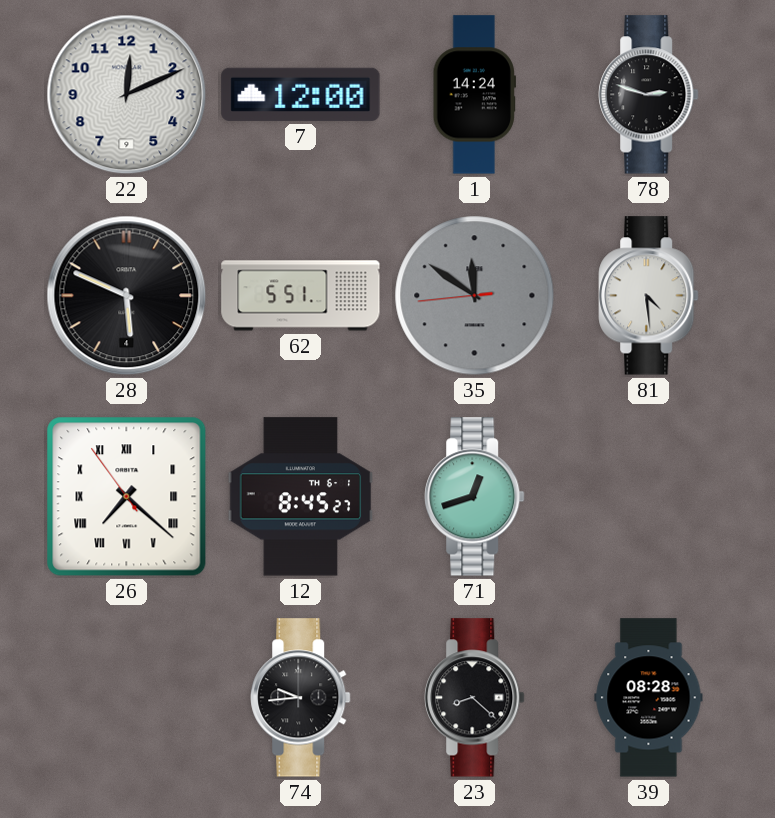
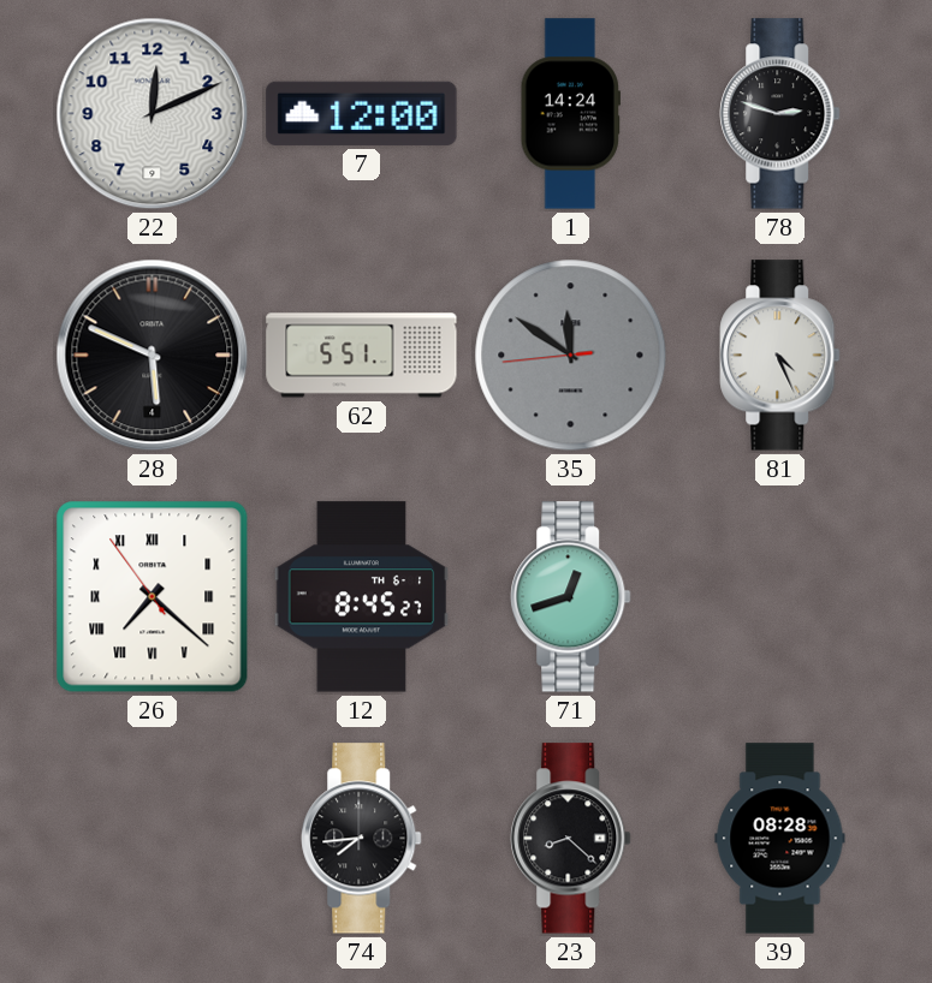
81: 4:29 -> 4:26
74: 9:44 -> 7:44
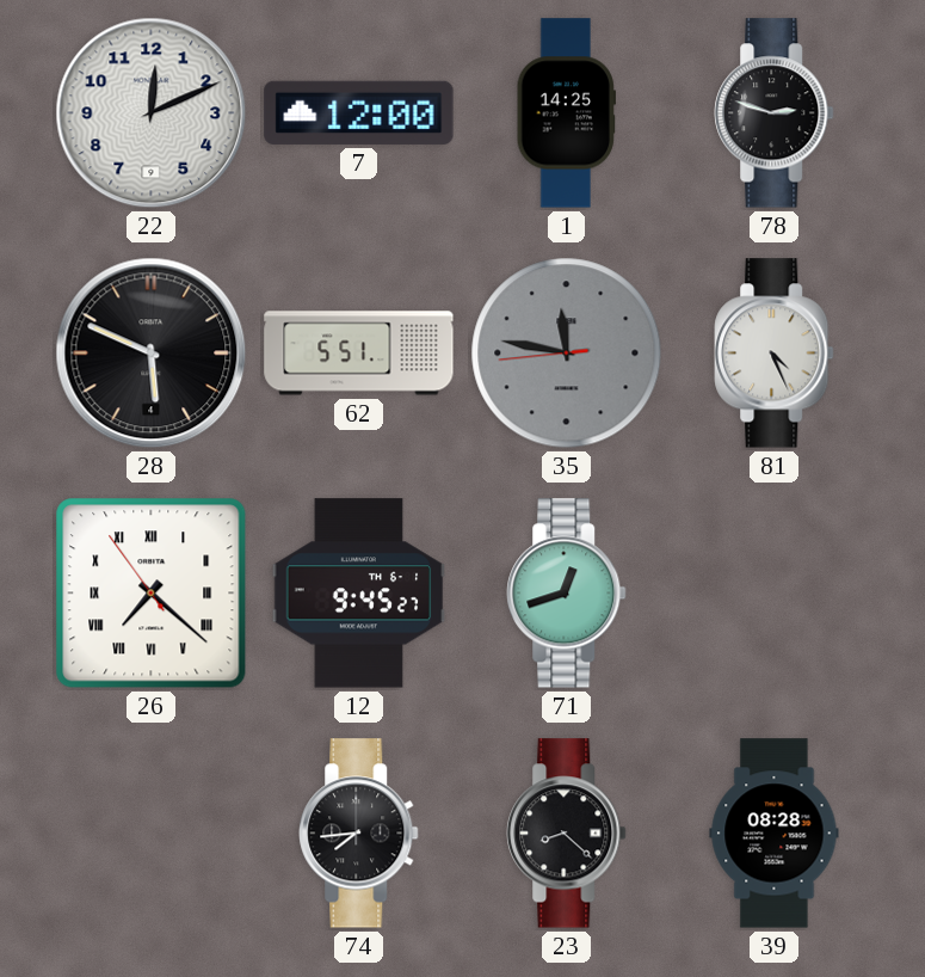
1: 14:24 -> 14:25
35: 11:50 -> 11:46
12: 8:45 -> 9:45
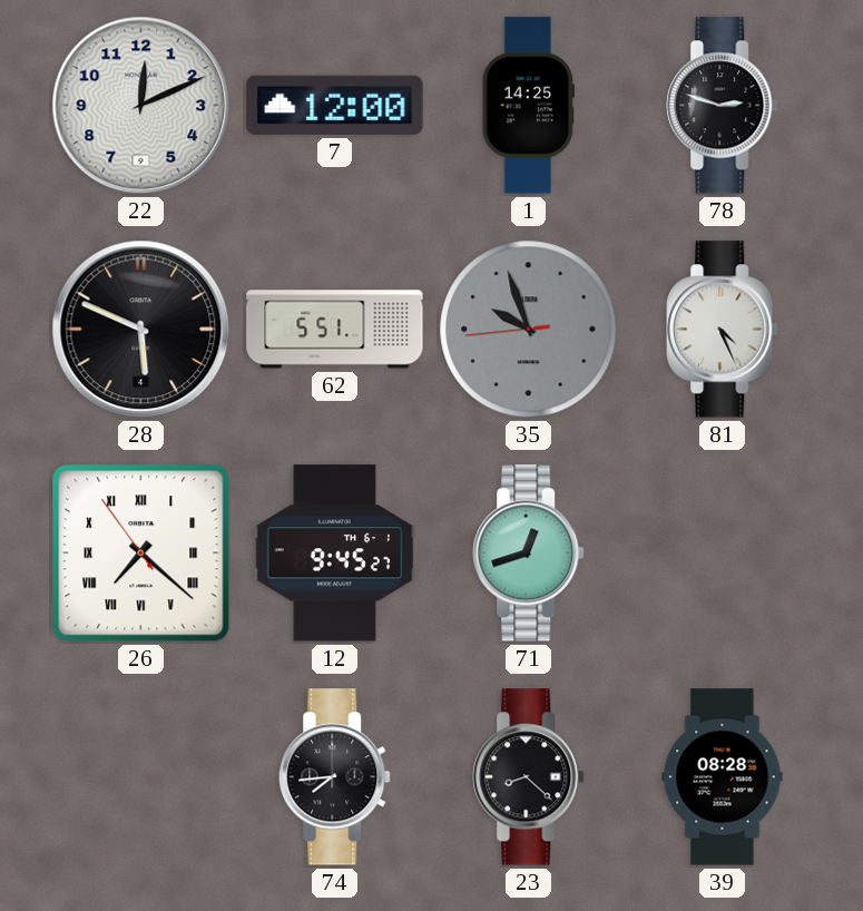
35: 11:46 -> 9:56
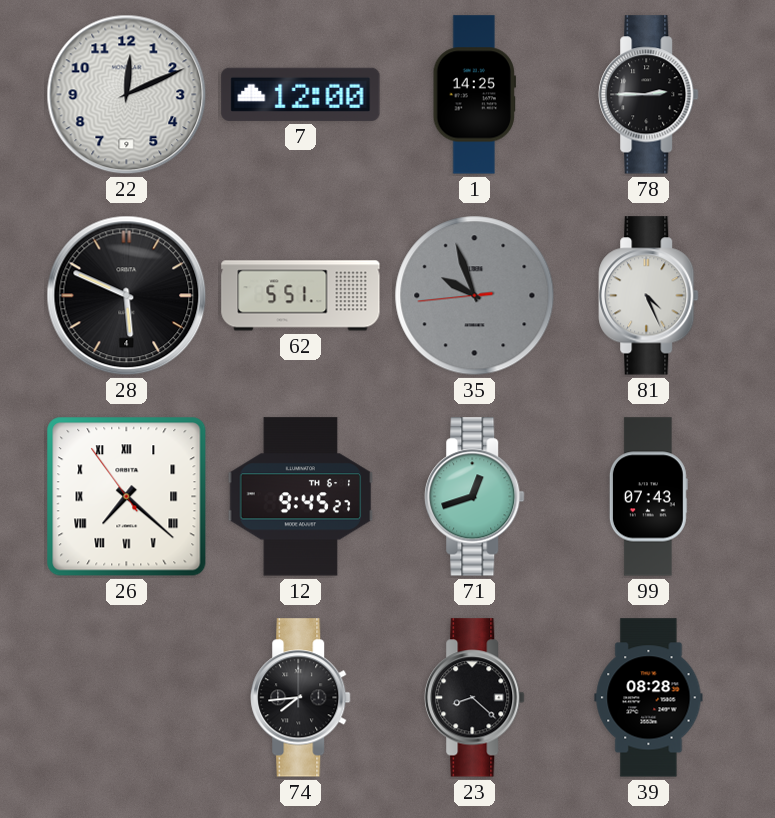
78: 2:48 -> 2:45
99: none -> 07:43
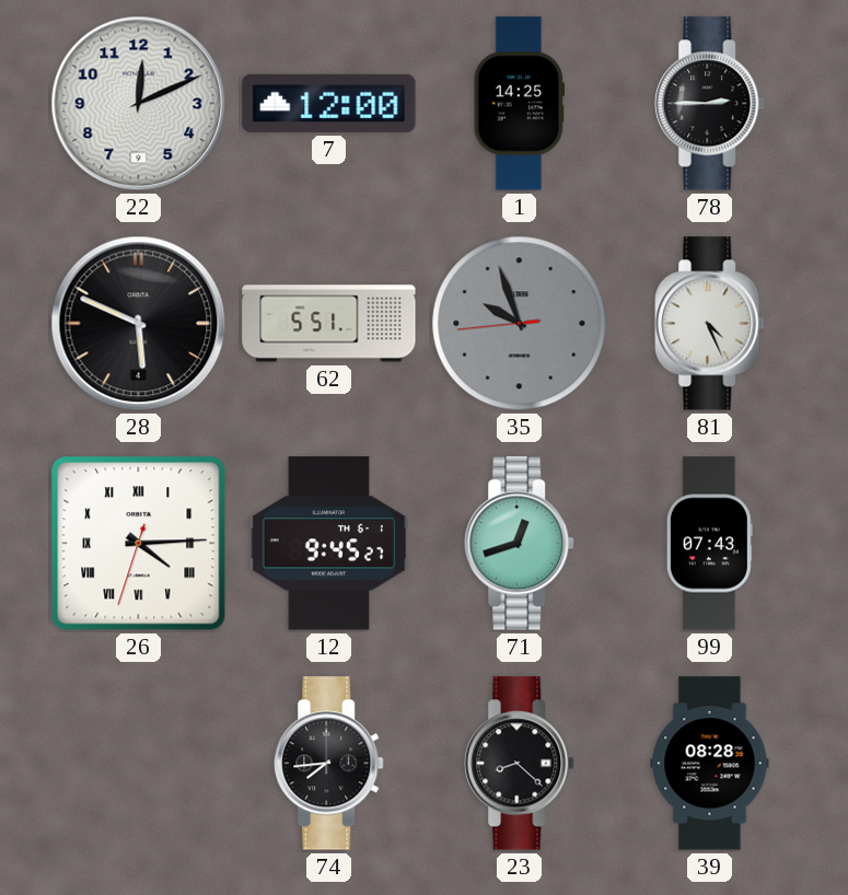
26: 7:21 -> 4:14
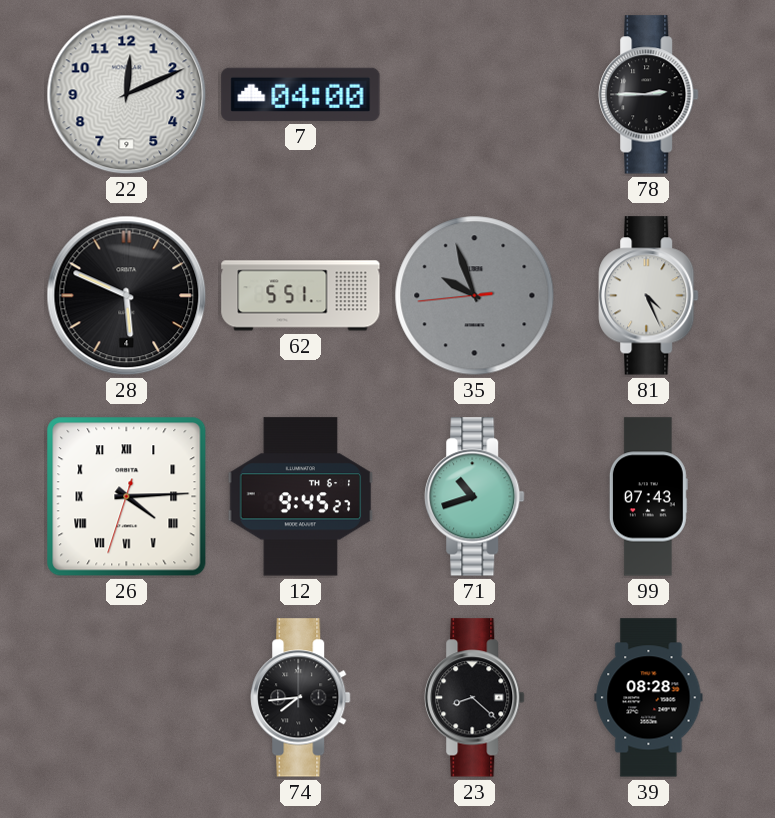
7: 12:00 -> 04:00
1: 14:25 -> none
71: 12:42 -> 10:42
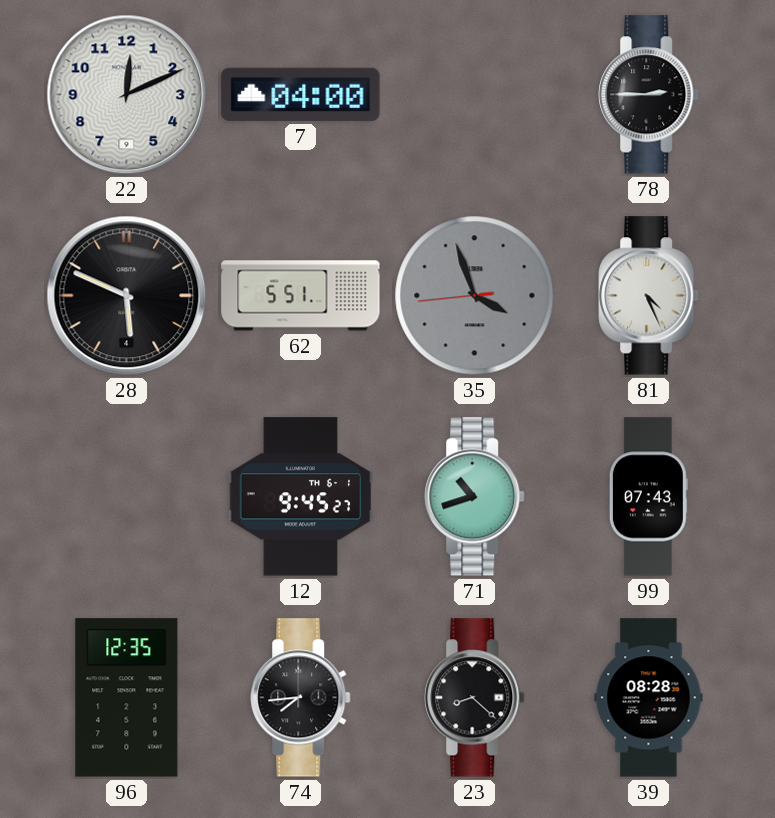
35: 9:56 -> 3:56
26: 4:14 -> none
96: none -> 12:35
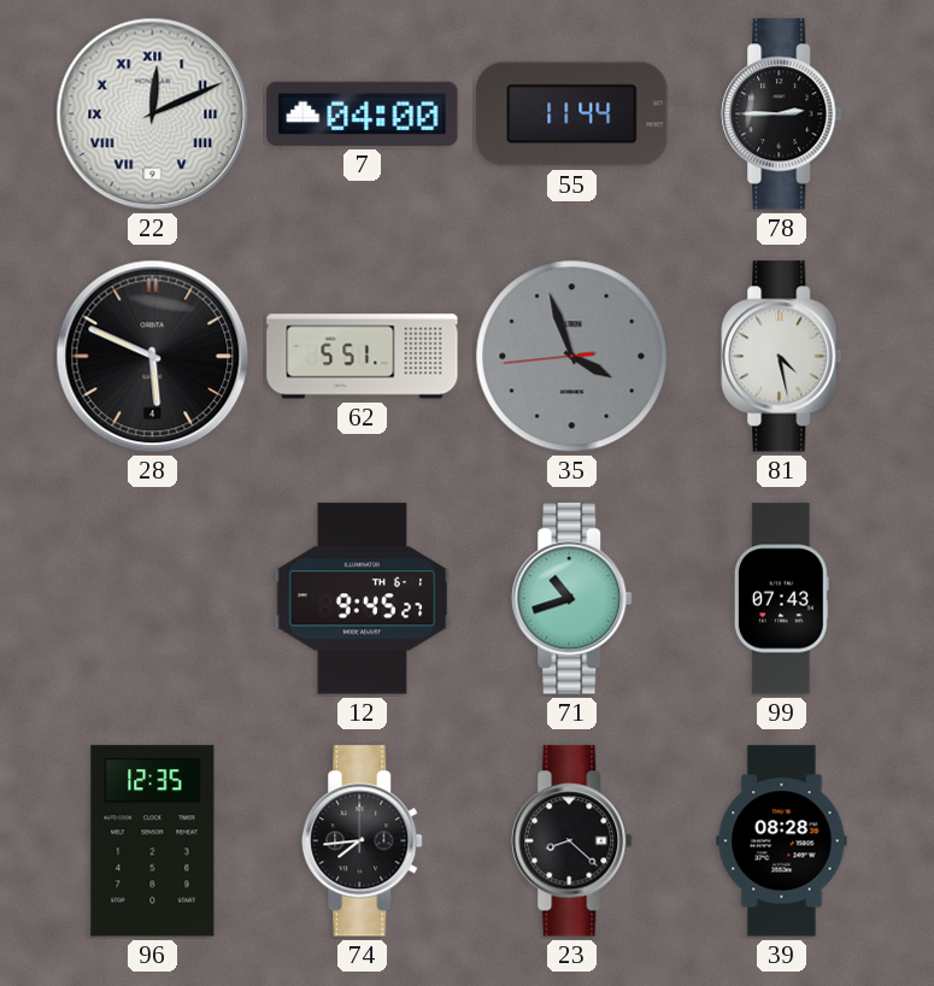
22 numerals: Arabic -> Roman
55: none -> 11:44
81: 4:26 -> 4:28
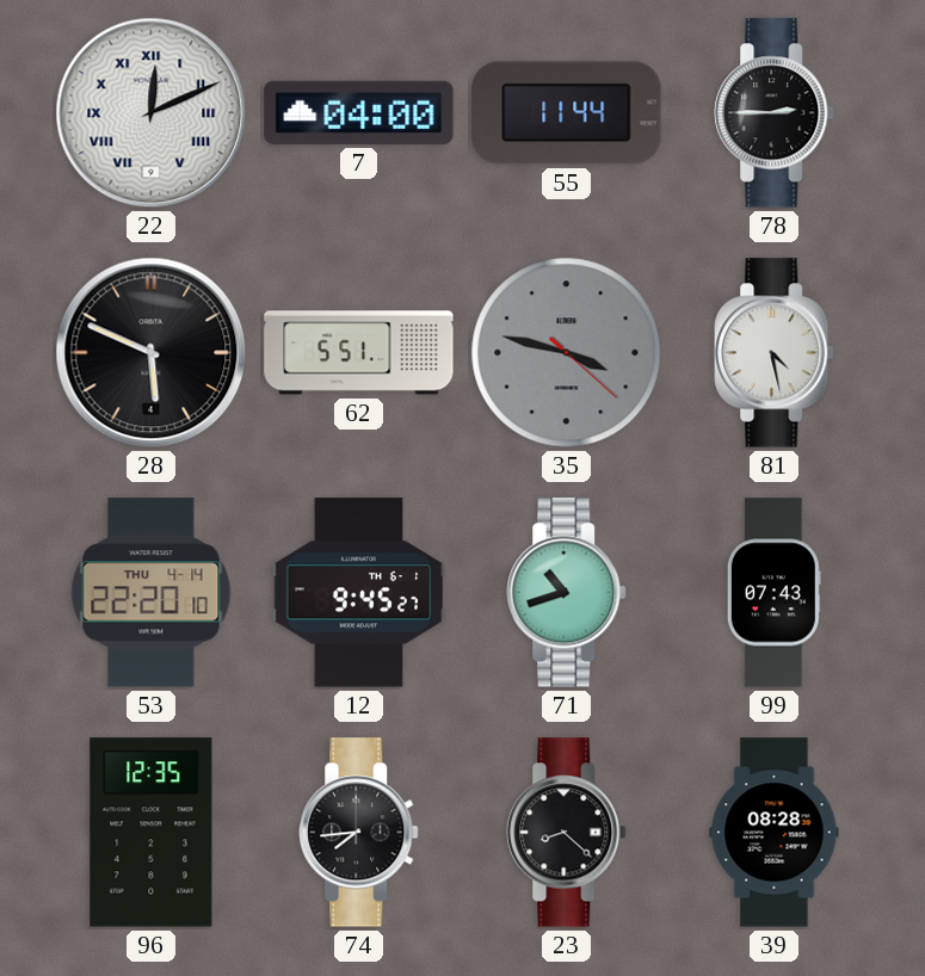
35: 3:56 -> 3:47
53: none -> 22:20
